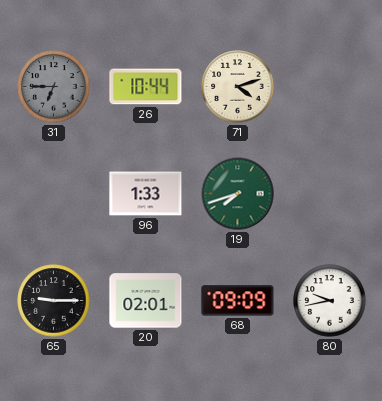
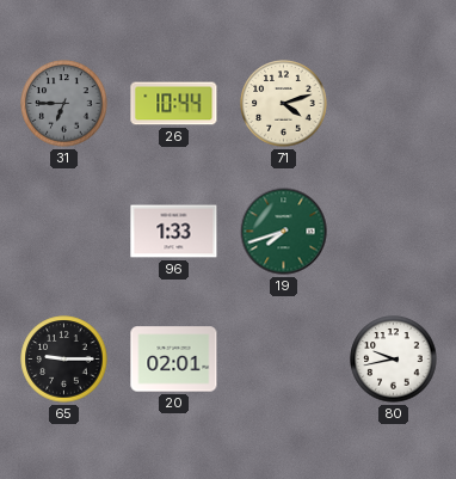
68: 09:09 -> none
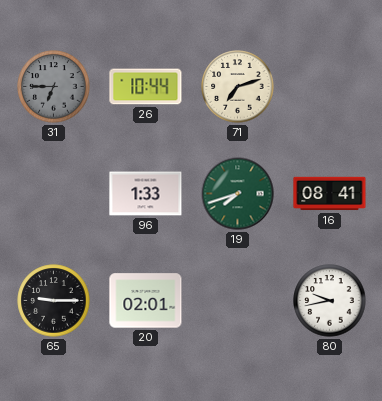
71: 4:12 -> 7:12
16: none -> 08:41
